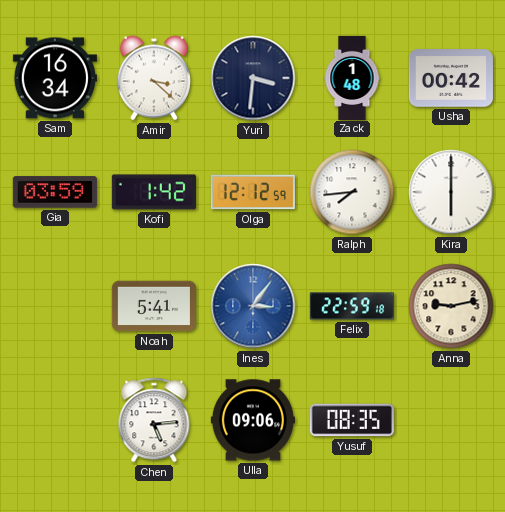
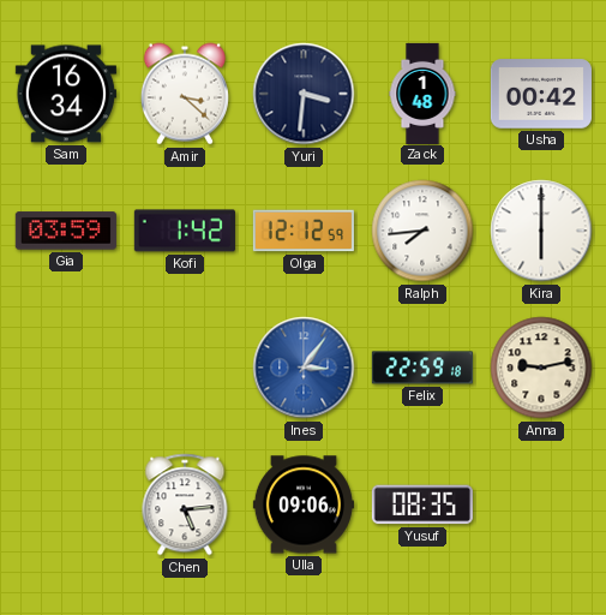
Noah: 5:41 -> none
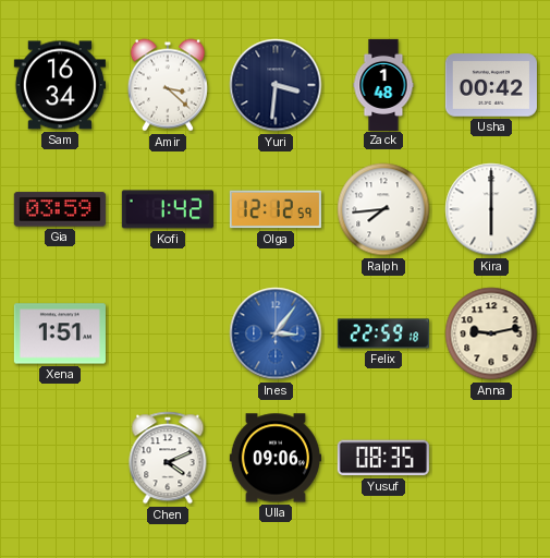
Xena: none -> 1:51
Chen: 5:14 -> 4:11
